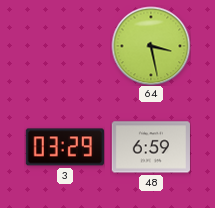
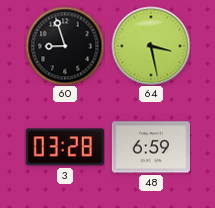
60: none -> 8:57
3: 03:29 -> 03:28
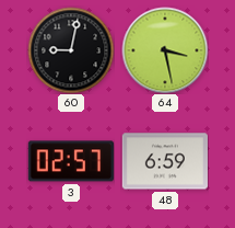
60: 8:57 -> 9:02
3: 03:28 -> 02:57
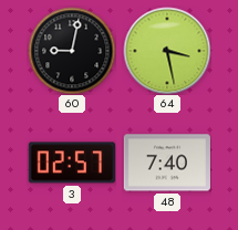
48: 6:59 -> 7:40
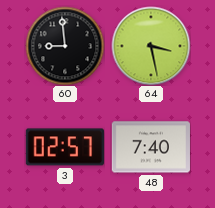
60: 9:02 -> 8:59
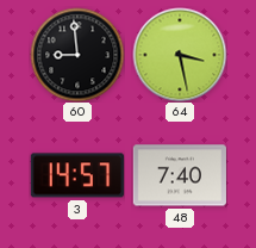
3: 02:57 -> 14:57
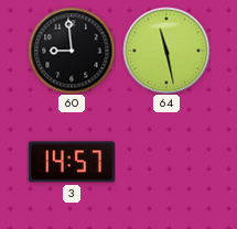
64: 3:28 -> 11:28
48: 7:40 -> none
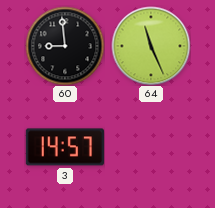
64: 11:28 -> 11:26
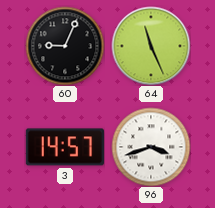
60: 8:59 -> 9:04
96: none -> 3:42
